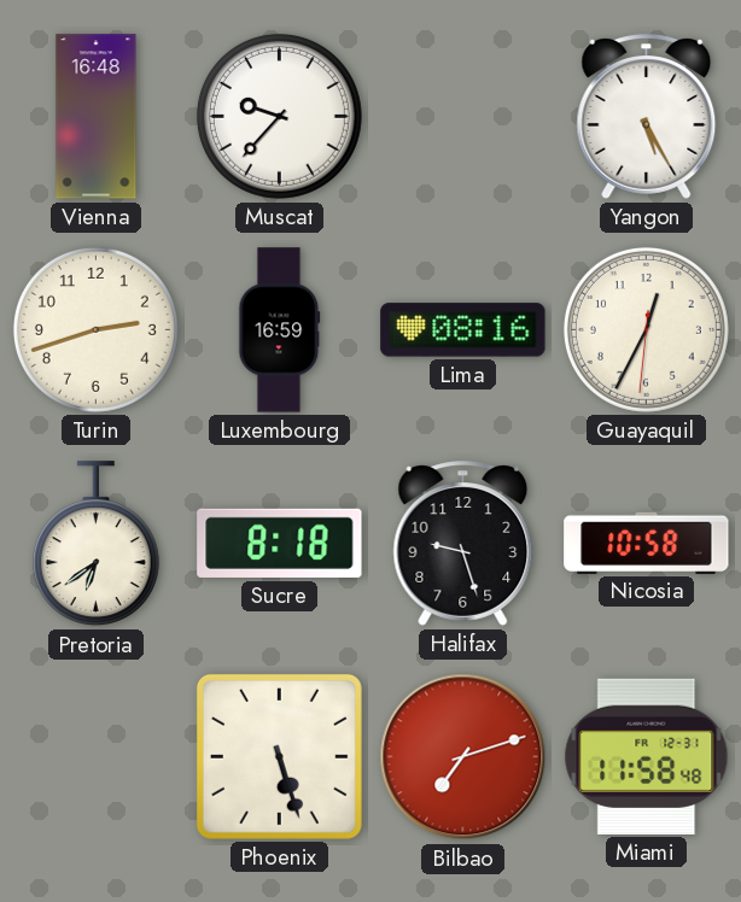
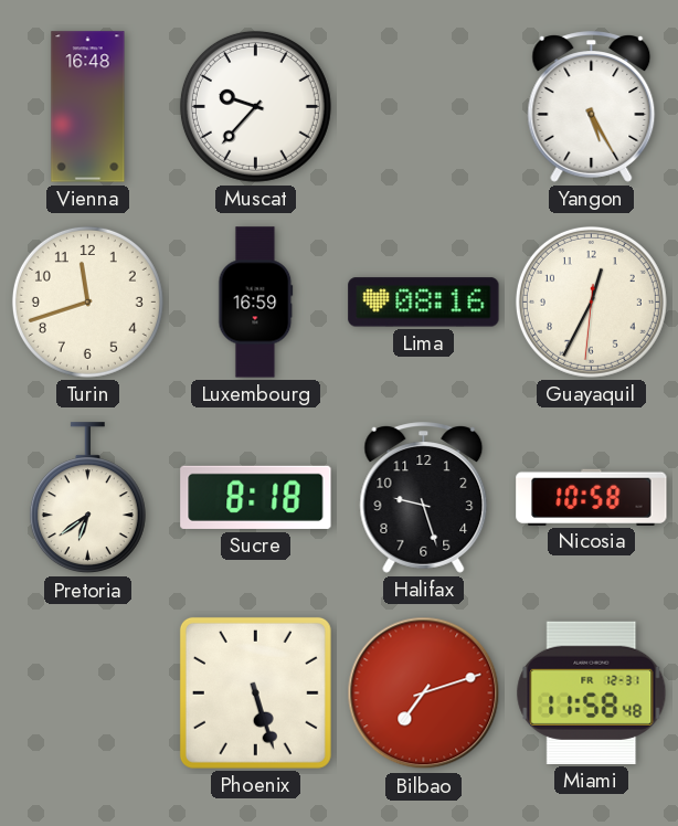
Turin: 2:42 -> 11:42
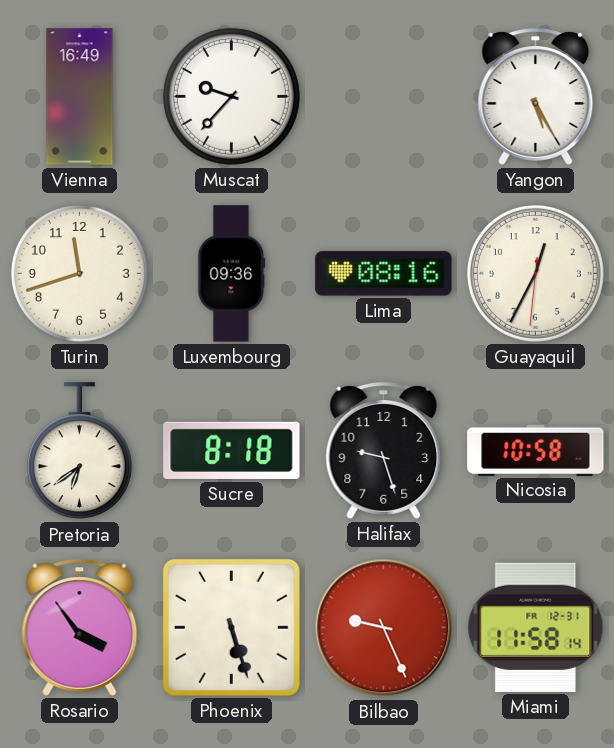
Vienna: 16:48 -> 16:49
Luxembourg: 16:59 -> 09:36
Rosario: none -> 3:54
Bilbao: 7:12 -> 9:26
Miami: 11:58:48 -> 11:58:14
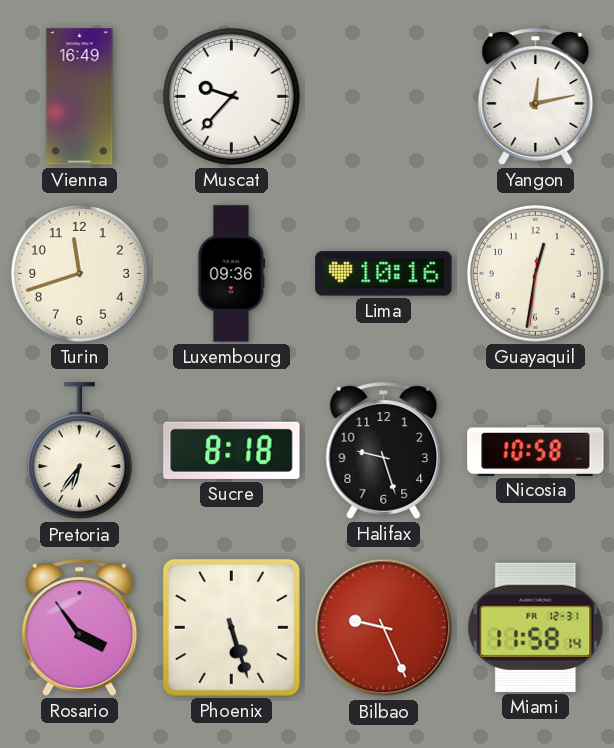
Yangon: 5:25 -> 12:13
Lima: 08:16 -> 10:16
Guayaquil: 12:34 -> 12:31
Pretoria: 6:39 -> 6:36
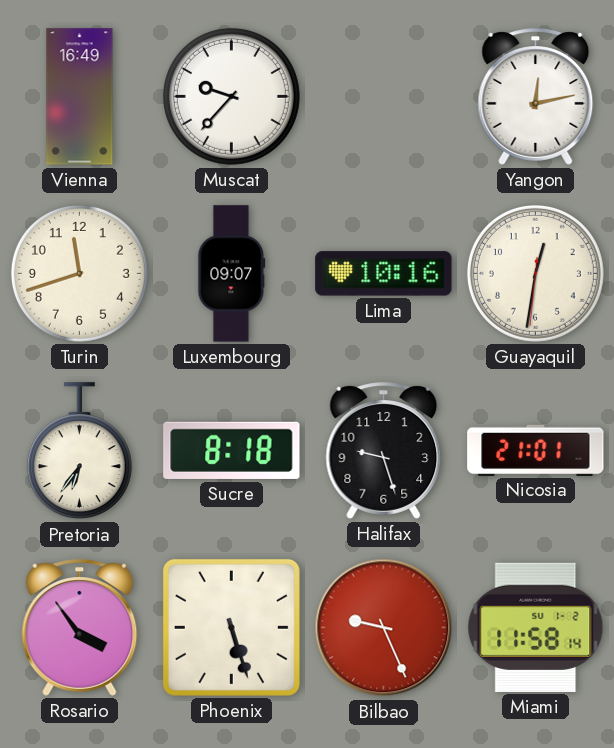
Luxembourg: 09:36 -> 09:07
Nicosia: 10:58 -> 21:01
Miami date: FR 12-31 -> SU 1-2
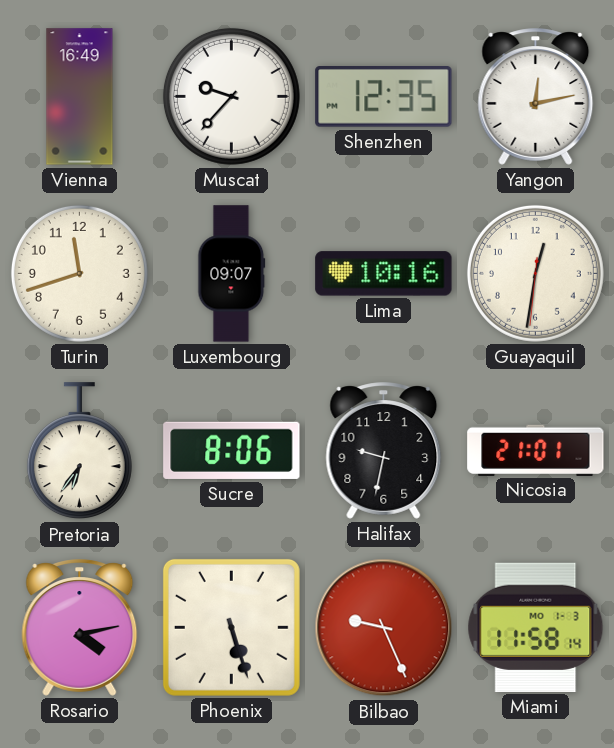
Shenzhen: none -> 12:35
Sucre: 8:18 -> 8:06
Halifax: 9:27 -> 9:32
Rosario: 3:54 -> 4:13
Miami date: SU 1-2 -> MO 1-3
